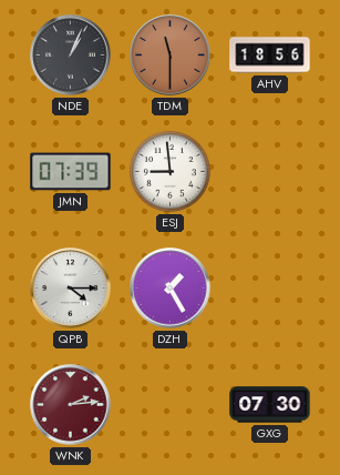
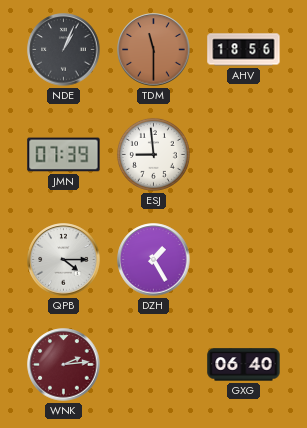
GXG: 07:30 -> 06:40
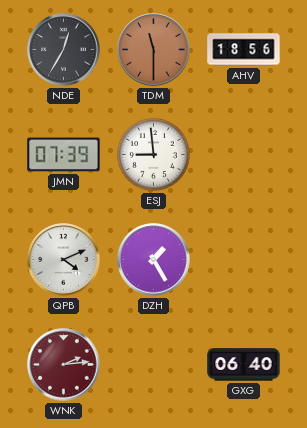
NDE: 1:04 -> 12:35
QPB: 4:15 -> 4:11
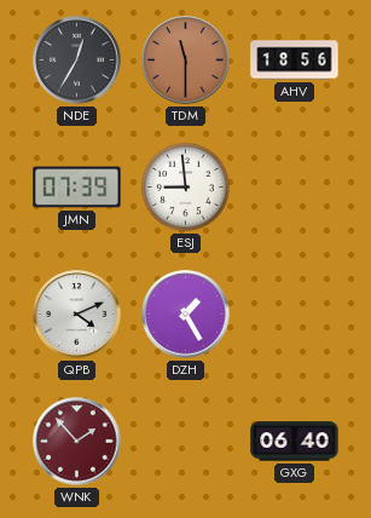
WNK: 2:14 -> 1:53
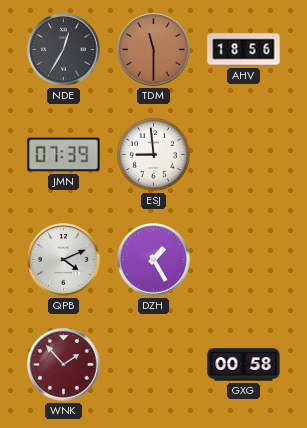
GXG: 06:40 -> 00:58
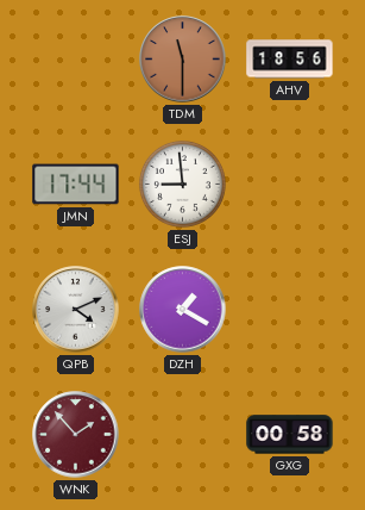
NDE: 12:35 -> none
JMN: 07:39 -> 17:44
DZH: 1:25 -> 1:20
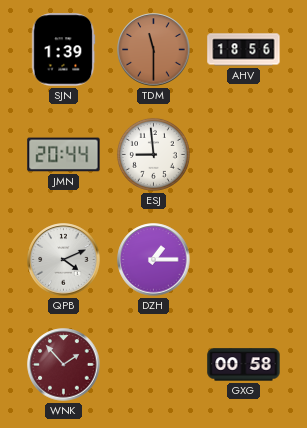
SJN: none -> 1:39
JMN: 17:44 -> 20:44
DZH: 1:20 -> 1:15
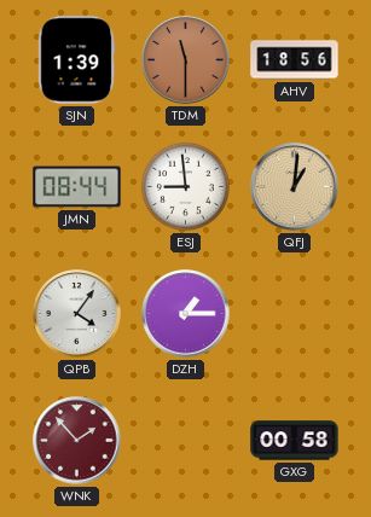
JMN: 20:44 -> 08:44
QFJ: none -> 1:01
QPB: 4:11 -> 4:06
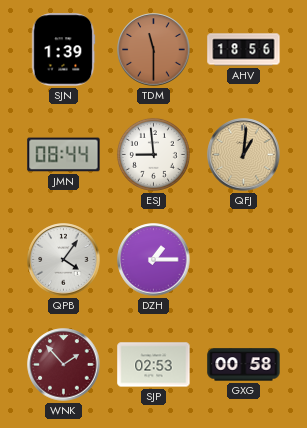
SJP: none -> 02:53
